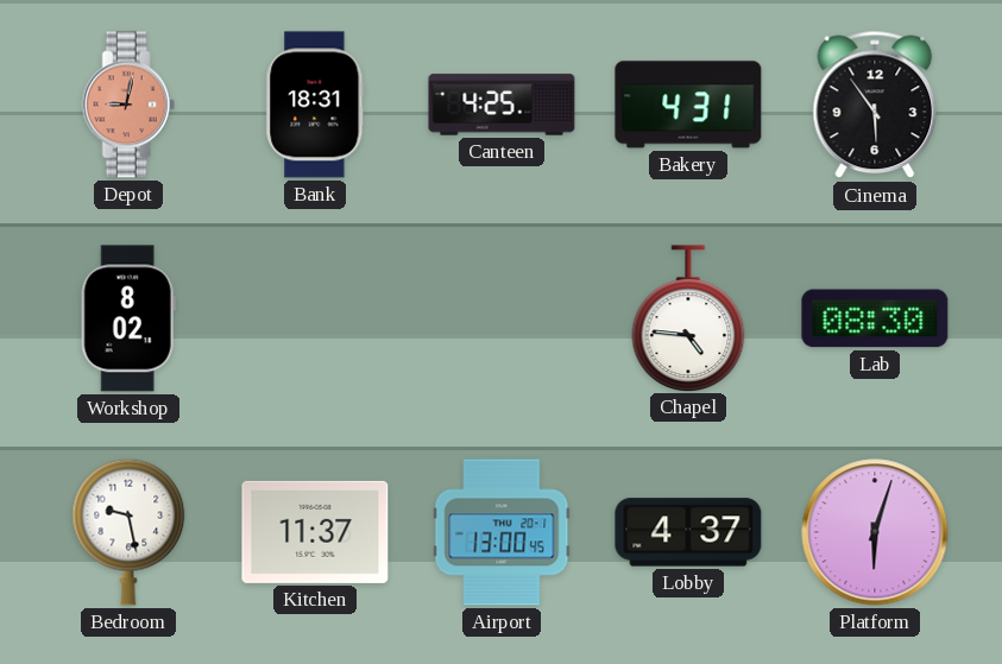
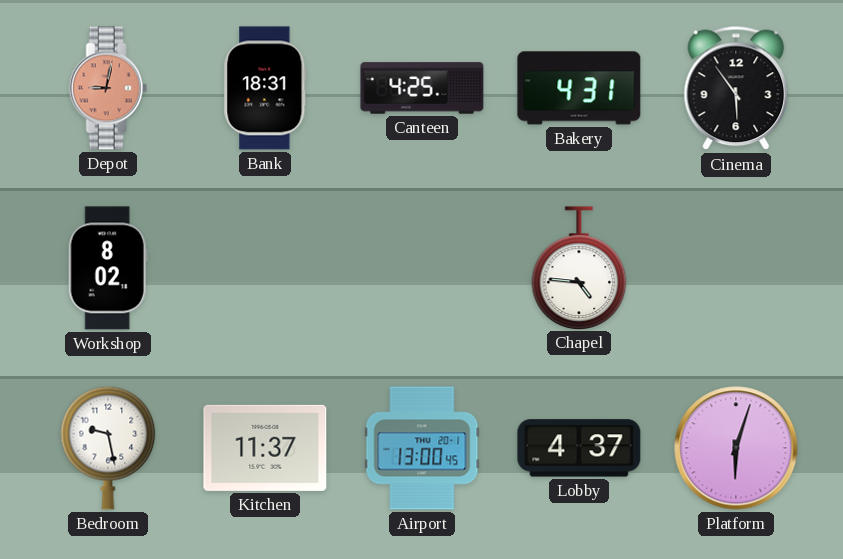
Lab: 08:30 -> none
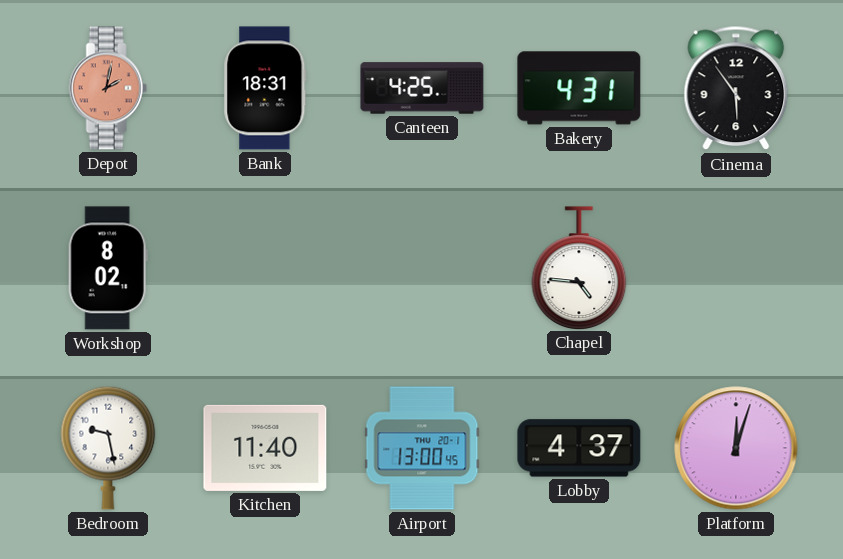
Depot: 9:02 -> 2:02
Kitchen: 11:37 -> 11:40
Platform: 6:03 -> 12:03
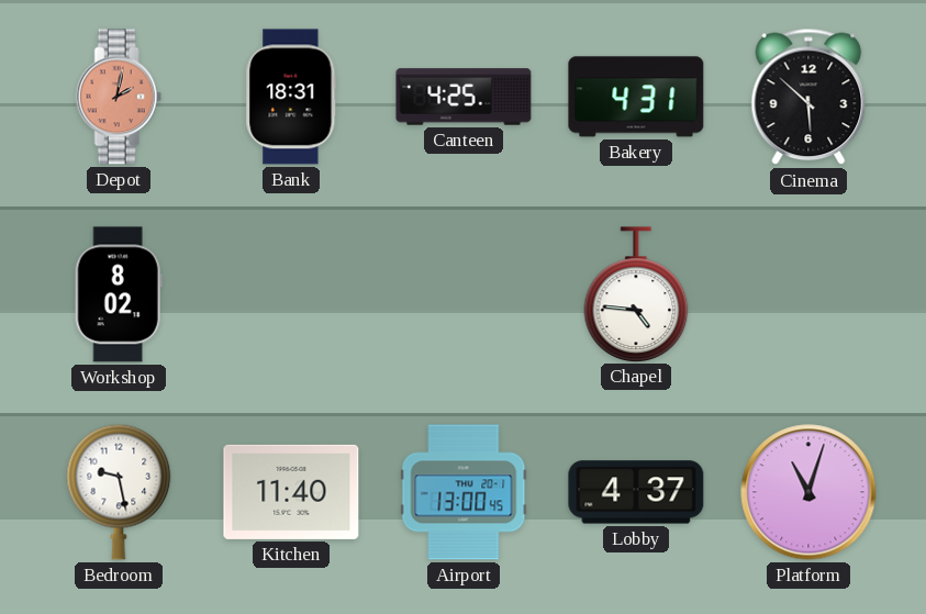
Cinema: 5:54 -> 5:52
Platform: 12:03 -> 11:03
